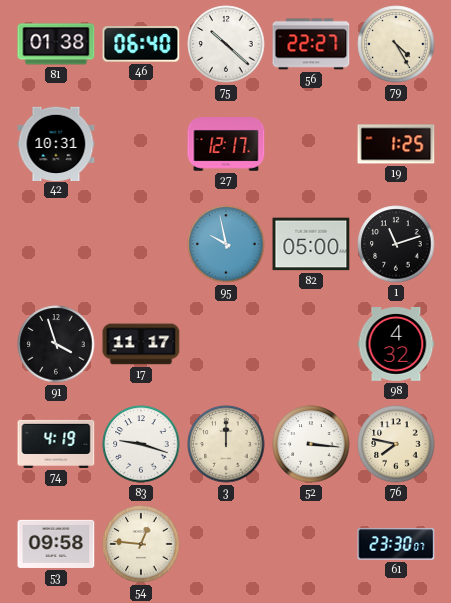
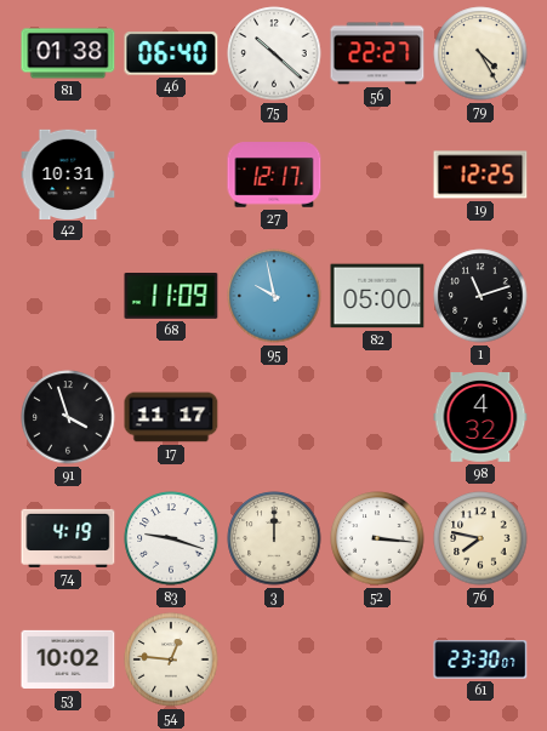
19: 1:25 -> 12:25
68: none -> 11:09
53: 09:58 -> 10:02
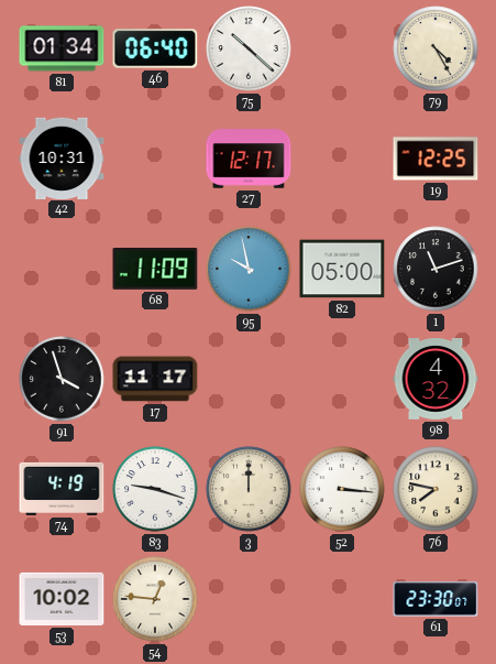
81: 01:38 -> 01:34
56: 22:27 -> none
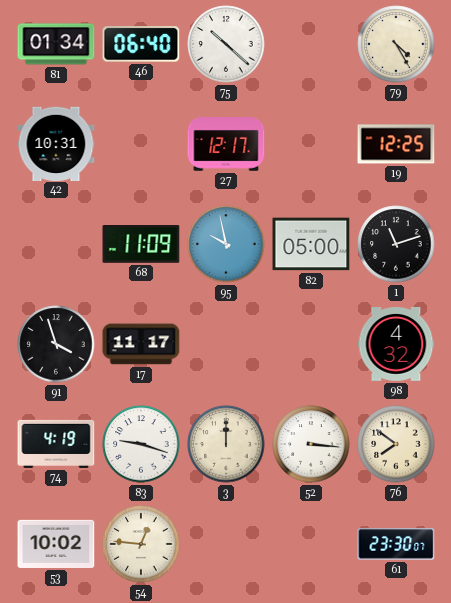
76: 7:47 -> 7:51
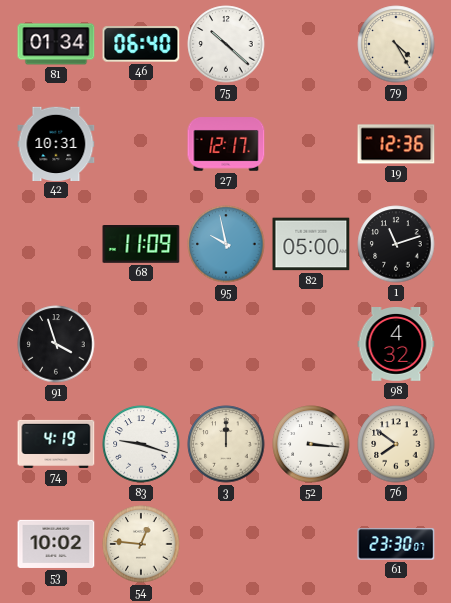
19: 12:25 -> 12:36
17: 11:17 -> none
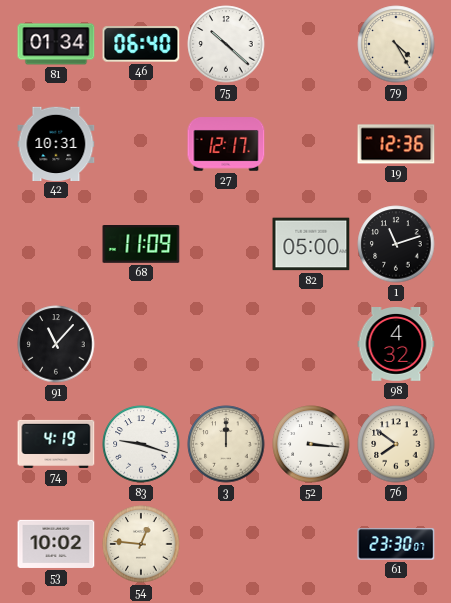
95: 9:58 -> none
91: 3:57 -> 11:07
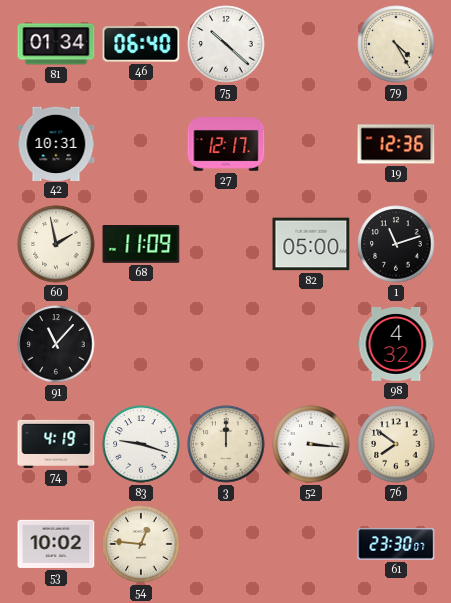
60: none -> 1:58
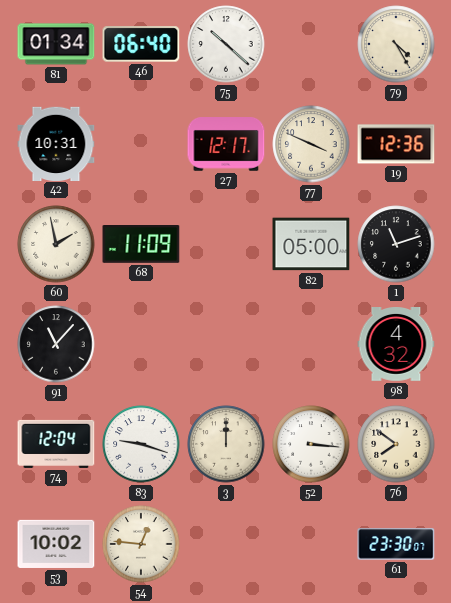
77: none -> 3:49
74: 4:19 -> 12:04
